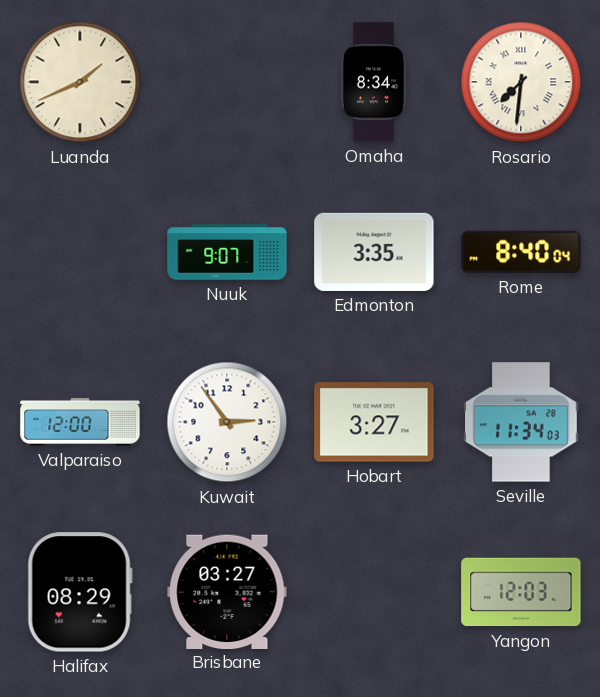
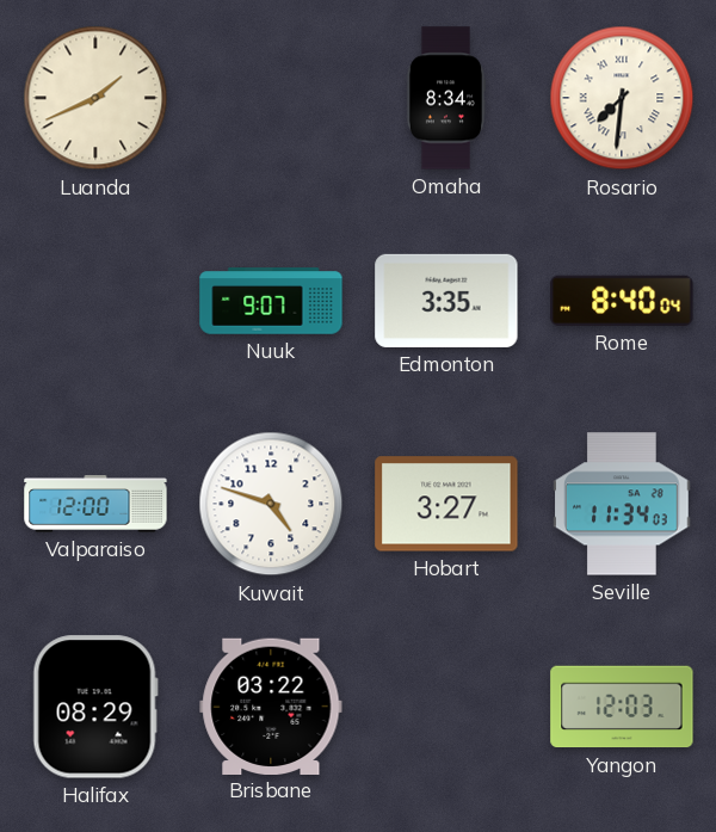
Kuwait: 2:54 -> 4:48
Brisbane: 03:27 -> 03:22
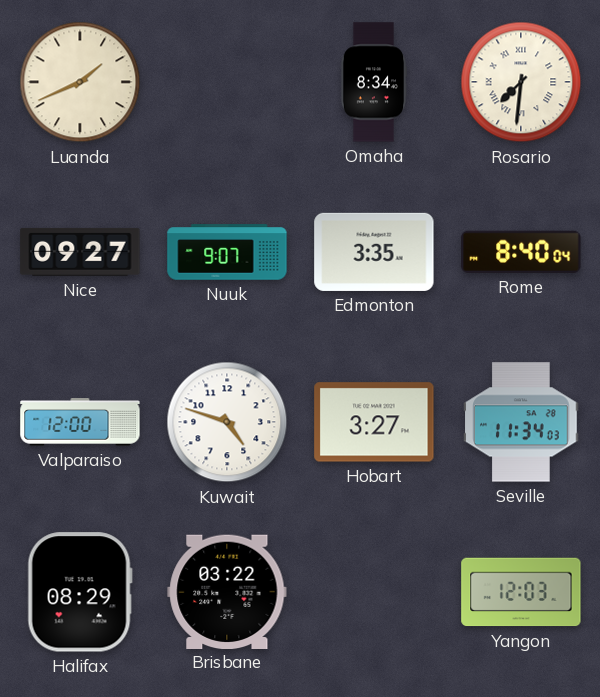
Nice: none -> 09:27
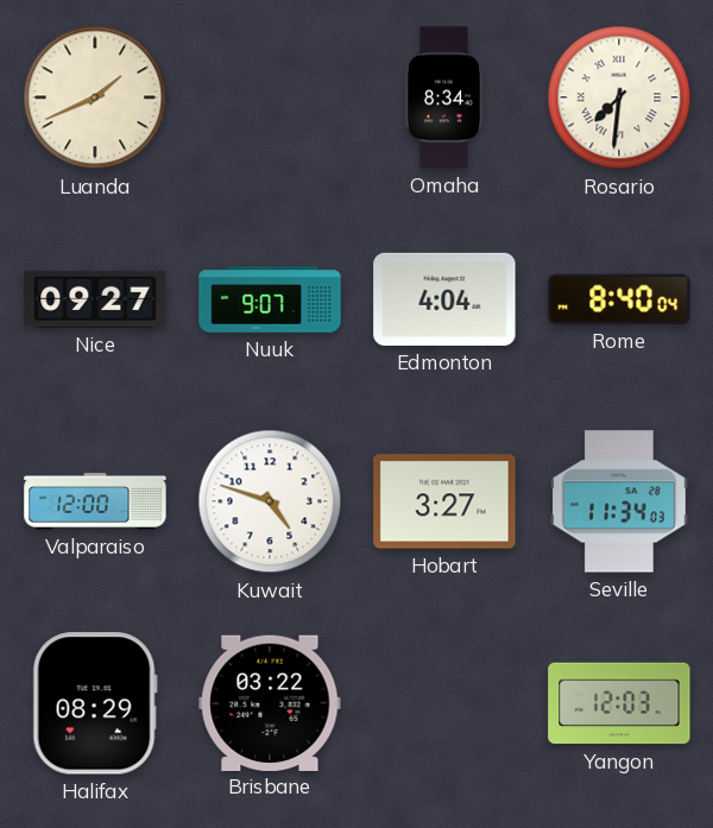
Edmonton: 3:35 -> 4:04
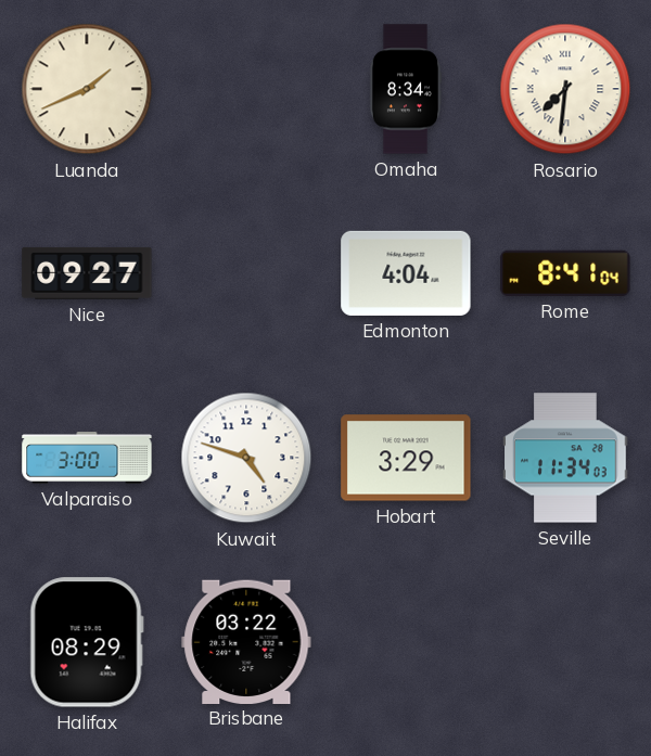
Nuuk: 9:07 -> none
Rome: 8:40 -> 8:41
Valparaiso: 12:00 -> 3:00
Hobart: 3:27 -> 3:29
Yangon: 12:03 -> none
